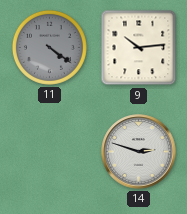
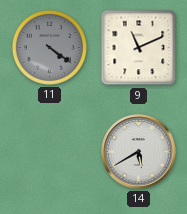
9: 10:14 -> 11:11
14: 2:48 -> 5:40
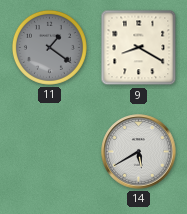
11: 4:21 -> 1:21
9: 11:11 -> 8:20
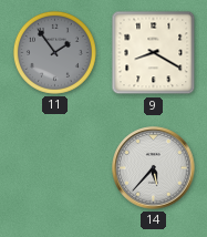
11: 1:21 -> 1:54
14: 5:40 -> 5:37
